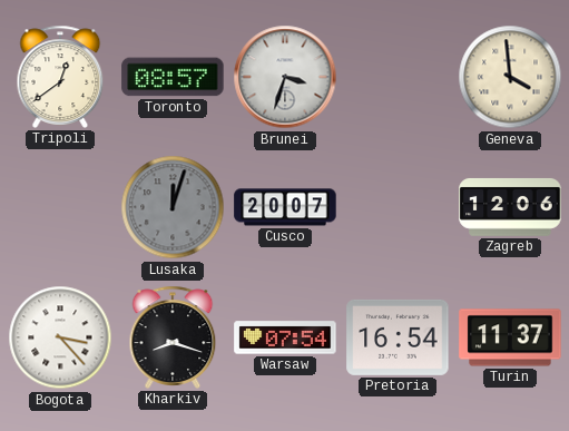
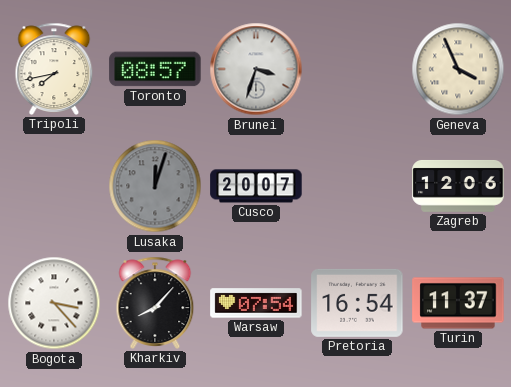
Tripoli: 12:39 -> 7:43
Geneva: 3:59 -> 3:56
Kharkiv: 8:18 -> 8:07
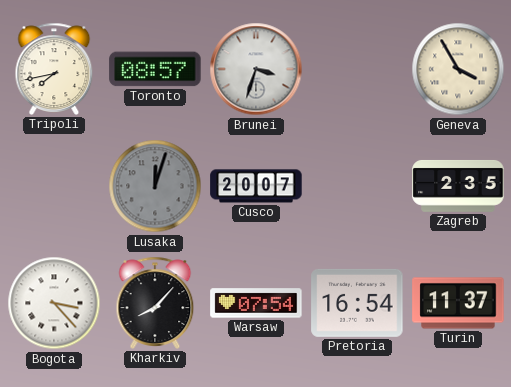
Geneva: 3:56 -> 3:55
Zagreb: 12:06 -> 2:35
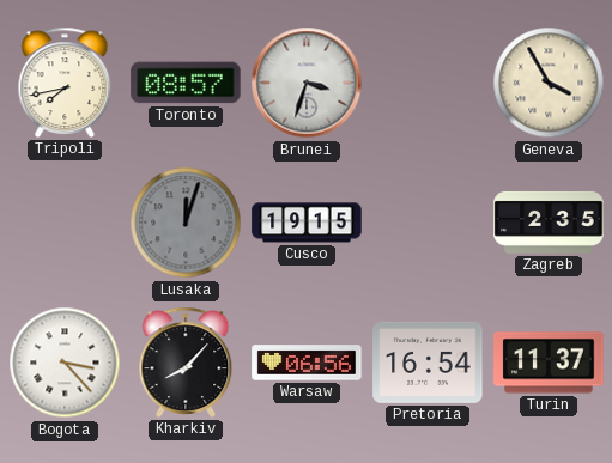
Cusco: 20:07 -> 19:15
Warsaw: 07:54 -> 06:56
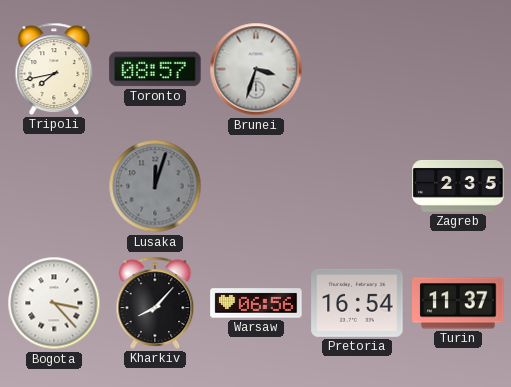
Geneva: 3:55 -> none
Cusco: 19:15 -> none
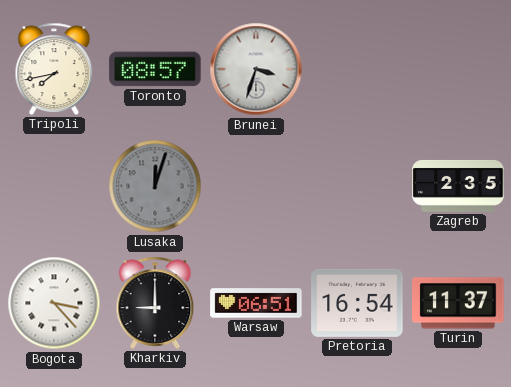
Kharkiv: 8:07 -> 9:00
Warsaw: 06:56 -> 06:51
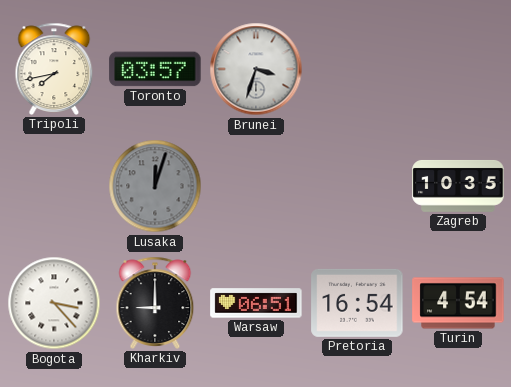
Toronto: 08:57 -> 03:57
Zagreb: 2:35 -> 10:35
Turin: 11:37 -> 4:54
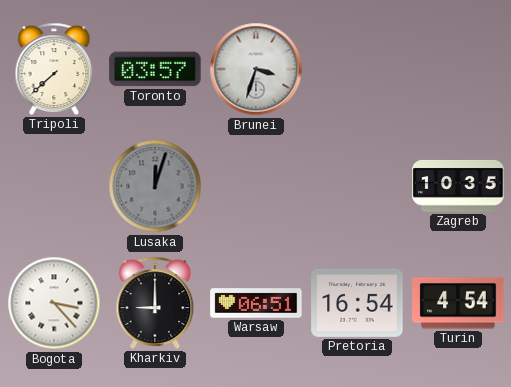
Tripoli: 7:43 -> 7:38
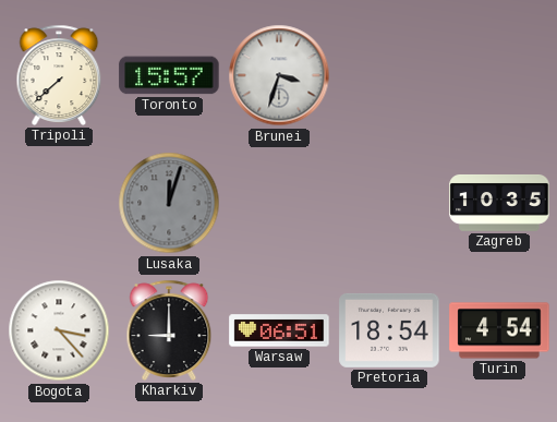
Toronto: 03:57 -> 15:57
Pretoria: 16:54 -> 18:54
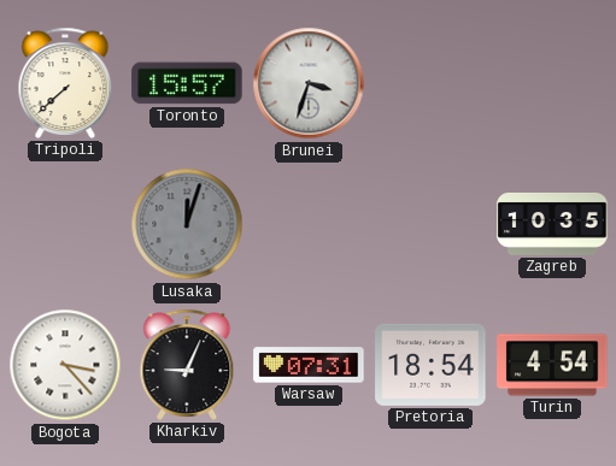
Kharkiv: 9:00 -> 9:04
Warsaw: 06:51 -> 07:31
